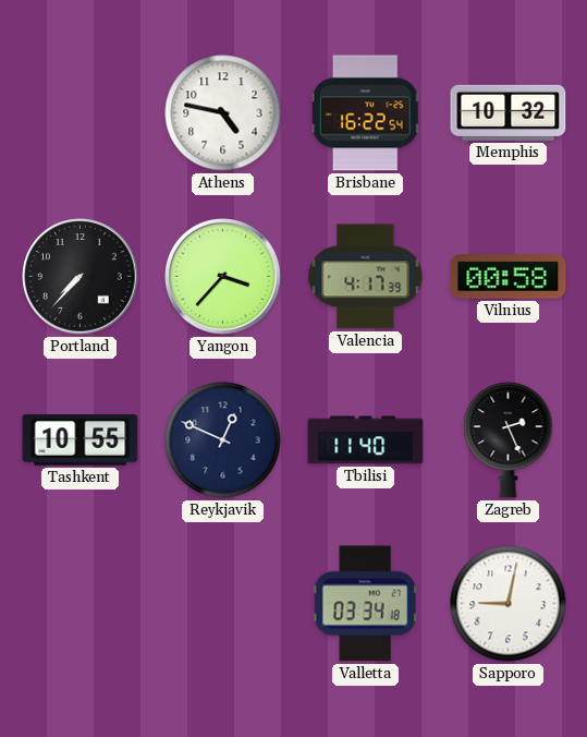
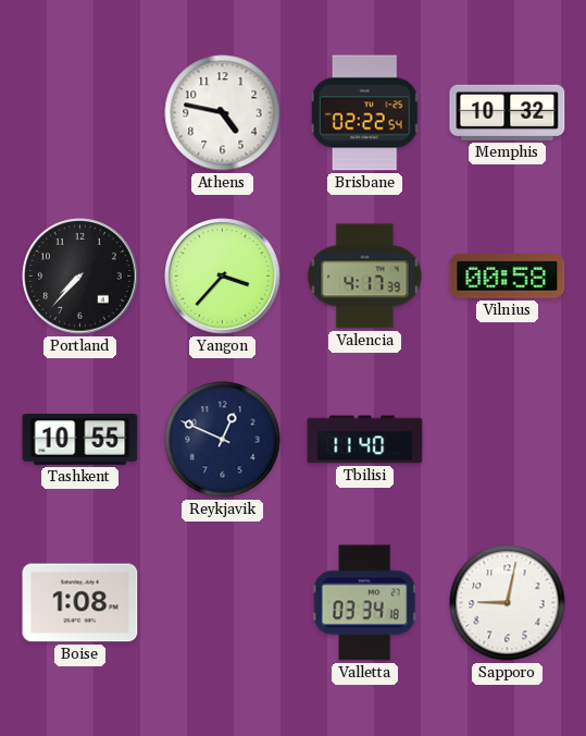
Brisbane: 16:22 -> 02:22
Zagreb: 2:26 -> none
Boise: none -> 1:08
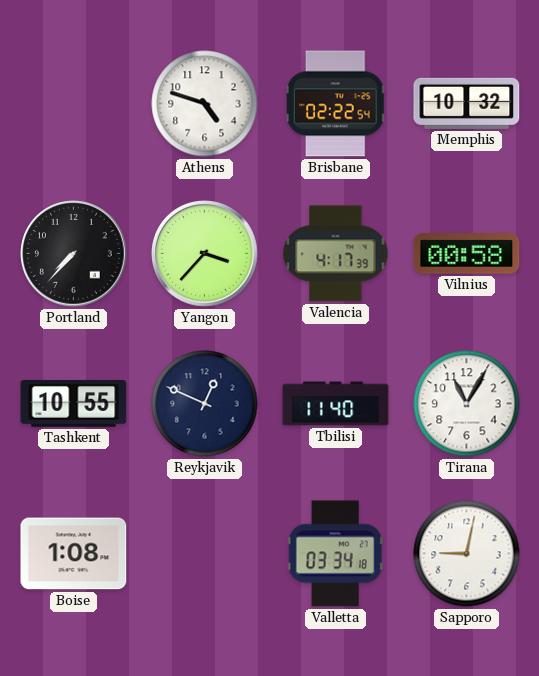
Athens: 4:47 -> 4:48
Tirana: none -> 11:05
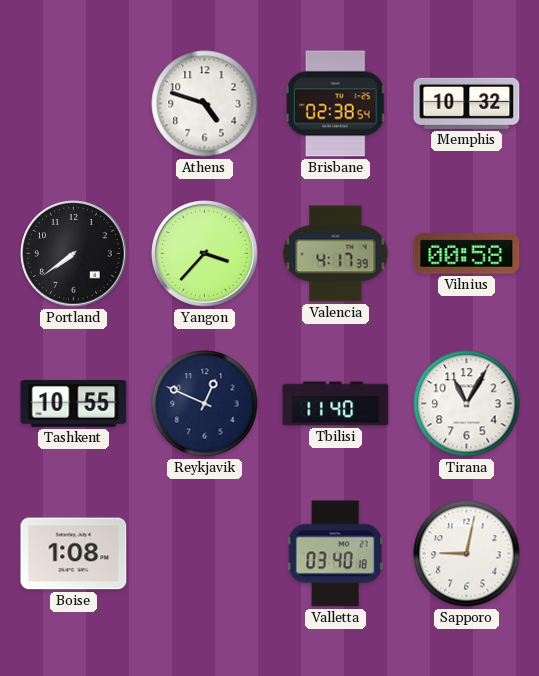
Brisbane: 02:22 -> 02:38
Portland: 7:37 -> 7:39
Valletta: 03:34 -> 03:40
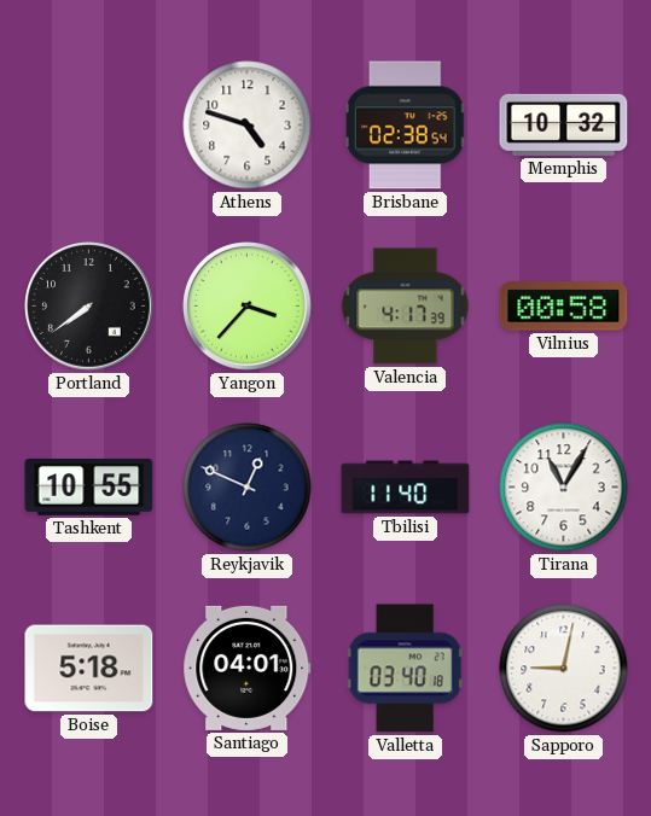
Boise: 1:08 -> 5:18
Santiago: none -> 04:01
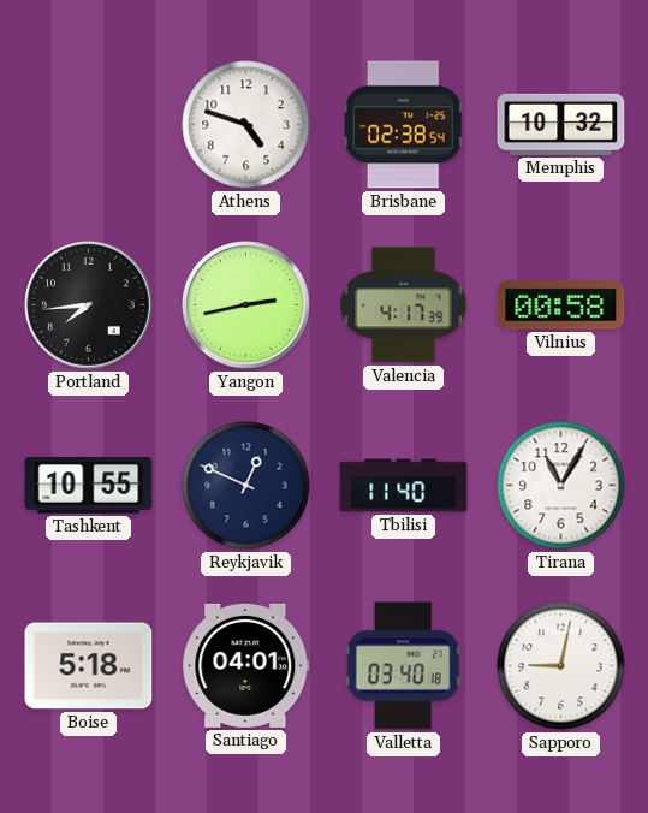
Portland: 7:39 -> 7:44
Yangon: 3:37 -> 2:43
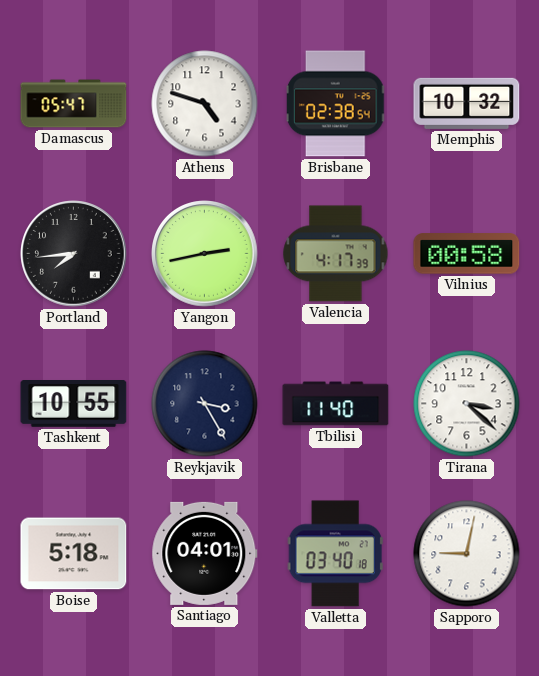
Damascus: none -> 05:47
Reykjavik: 12:49 -> 3:25
Tirana: 11:05 -> 3:22
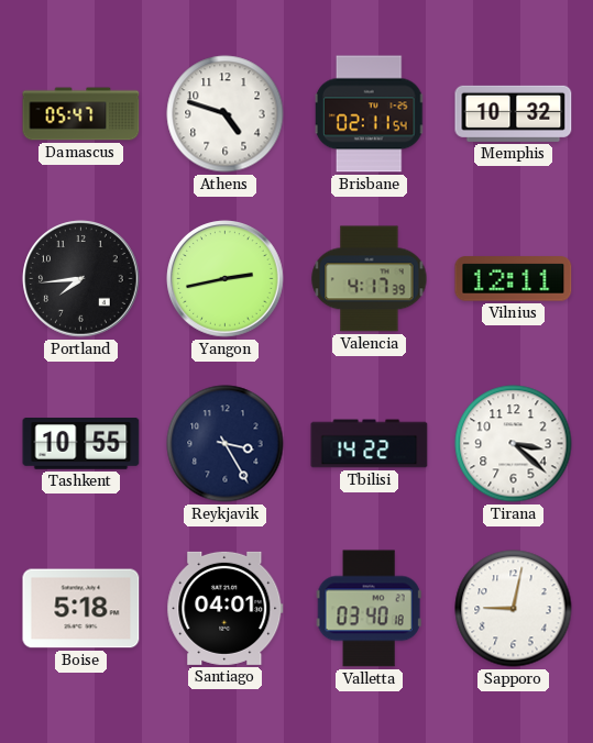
Brisbane: 02:38 -> 02:11
Vilnius: 00:58 -> 12:11
Tbilisi: 11:40 -> 14:22
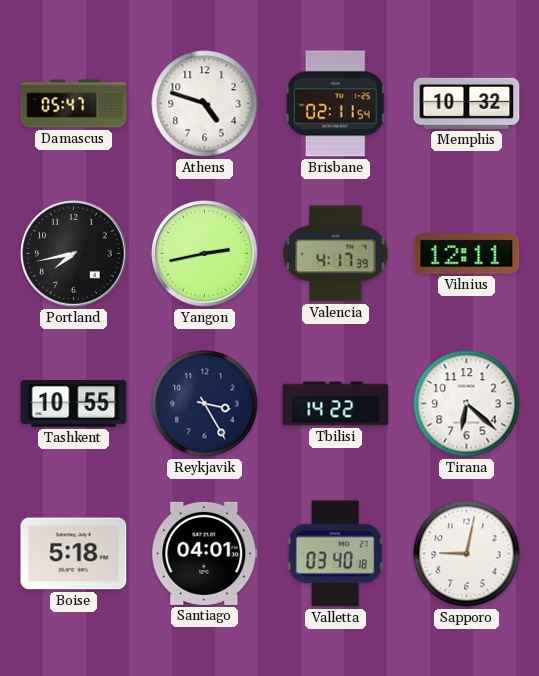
Portland: 7:44 -> 7:43
Tirana: 3:22 -> 6:22
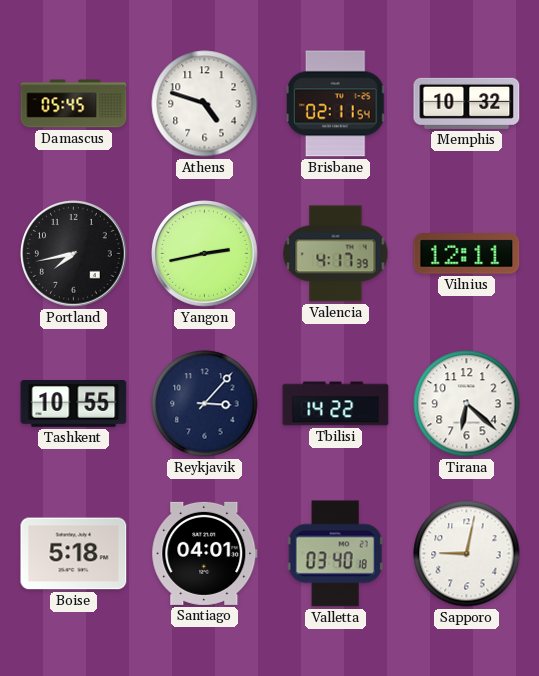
Damascus: 05:47 -> 05:45
Reykjavik: 3:25 -> 3:07
